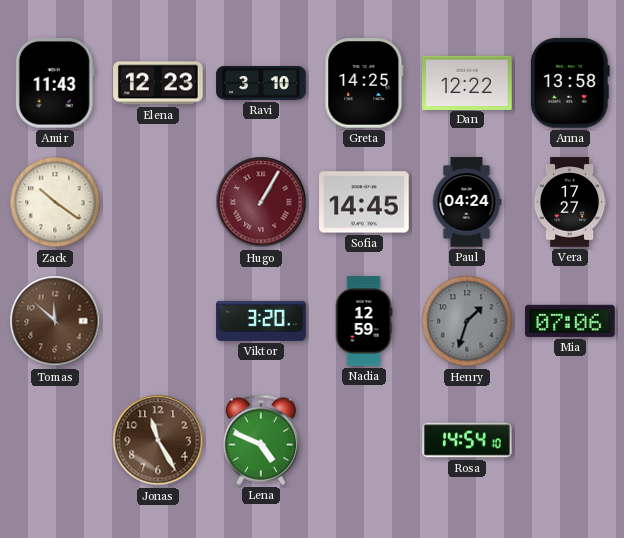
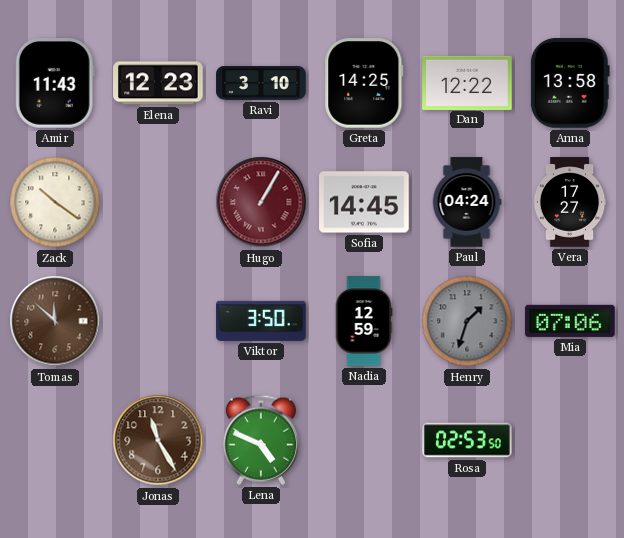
Viktor: 3:20 -> 3:50
Rosa: 14:54 -> 02:53
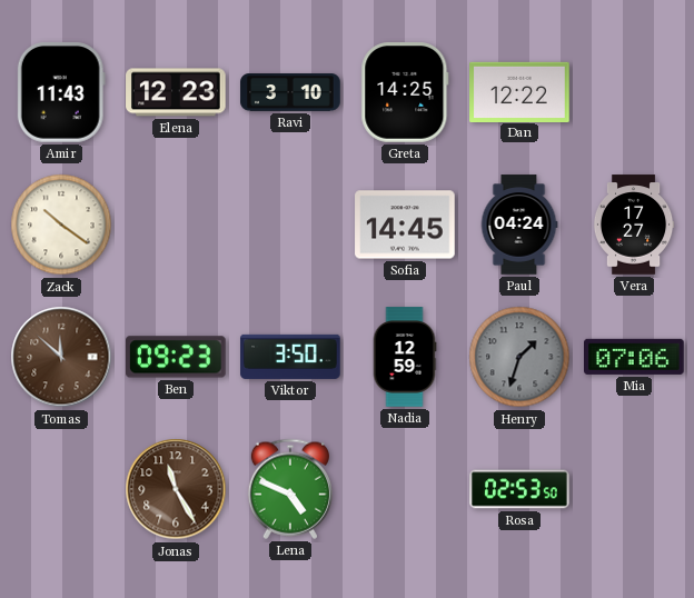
Anna: 13:58 -> none
Hugo: 1:05 -> none
Ben: none -> 09:23
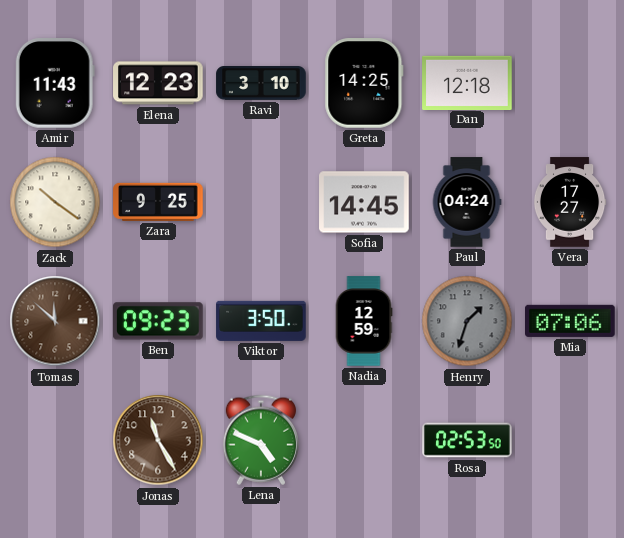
Dan: 12:22 -> 12:18
Zara: none -> 9:25
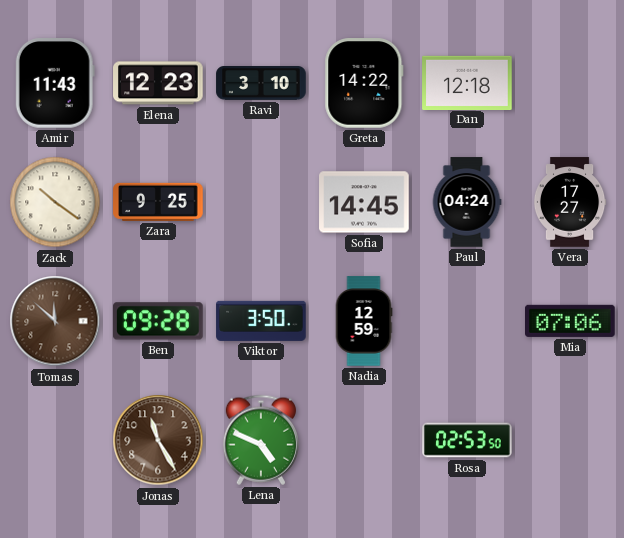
Greta: 14:25 -> 14:22
Ben: 09:23 -> 09:28
Henry: 1:33 -> none
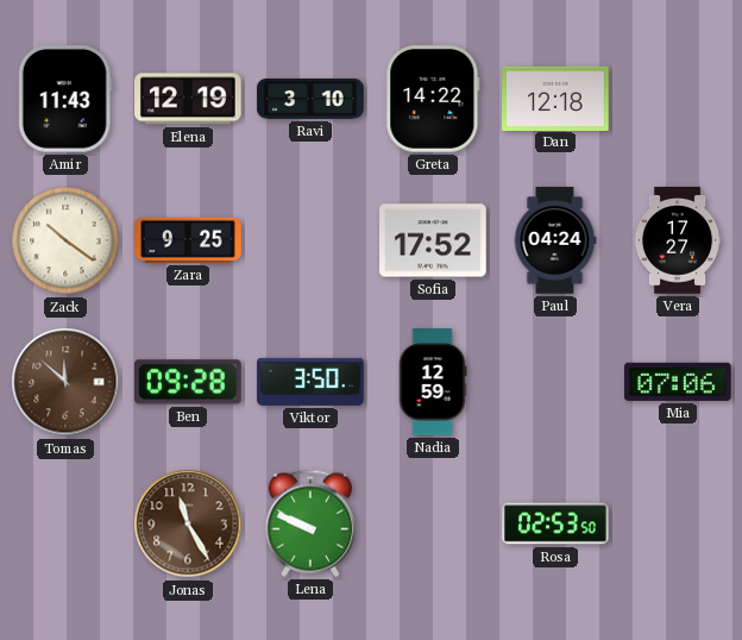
Elena: 12:23 -> 12:19
Sofia: 14:45 -> 17:52
Lena: 4:49 -> 9:49
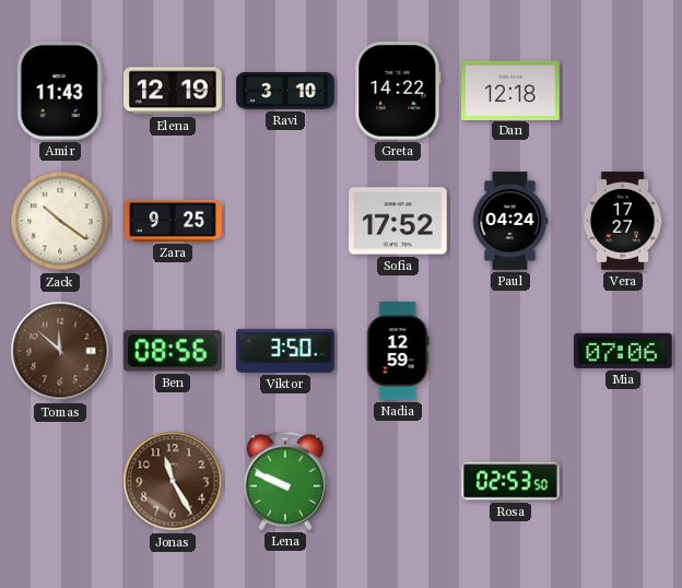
Ben: 09:28 -> 08:56
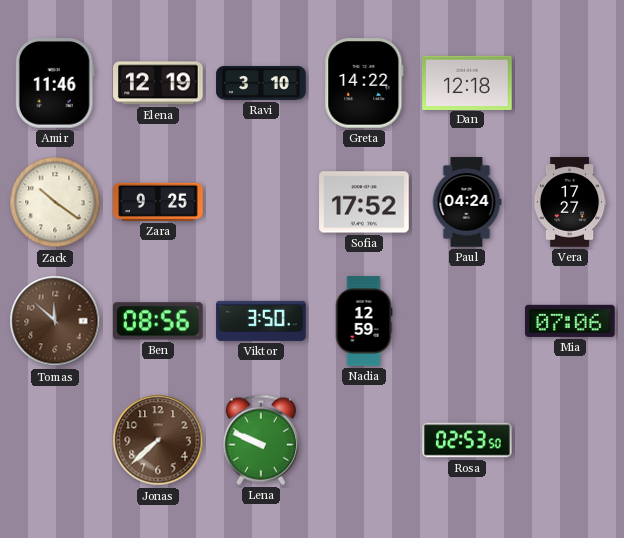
Amir: 11:43 -> 11:46
Jonas: 11:25 -> 7:38
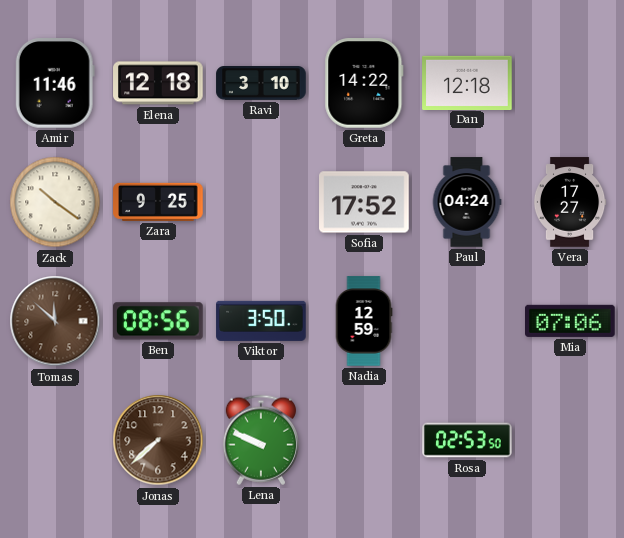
Elena: 12:19 -> 12:18
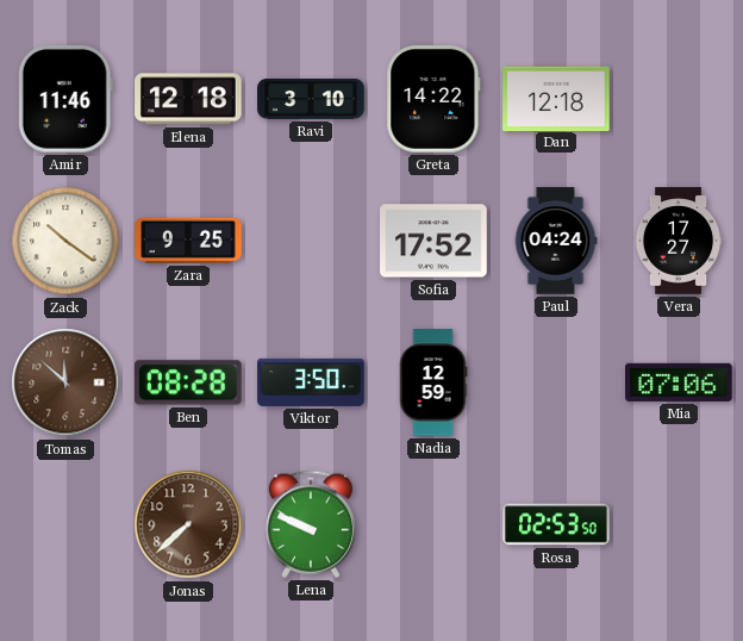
Ben: 08:56 -> 08:28
